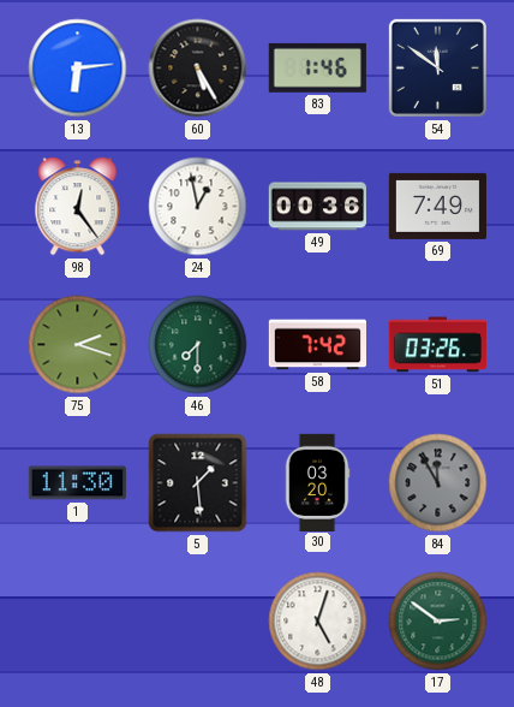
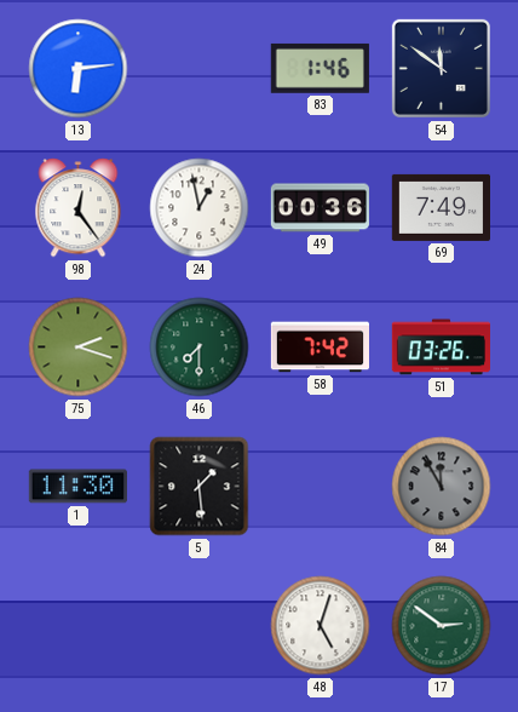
60: 5:25 -> none
30: 03:20 -> none
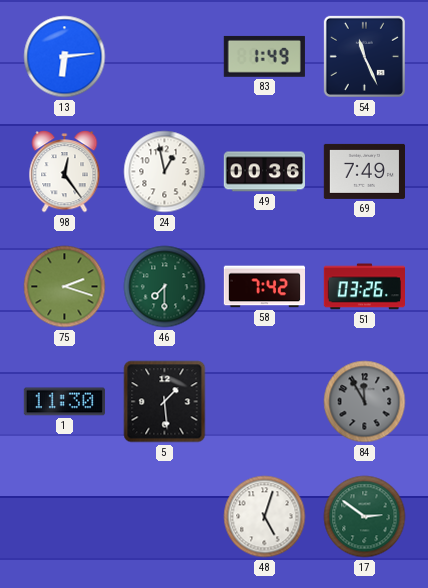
83: 1:46 -> 1:49
54: 11:51 -> 11:26
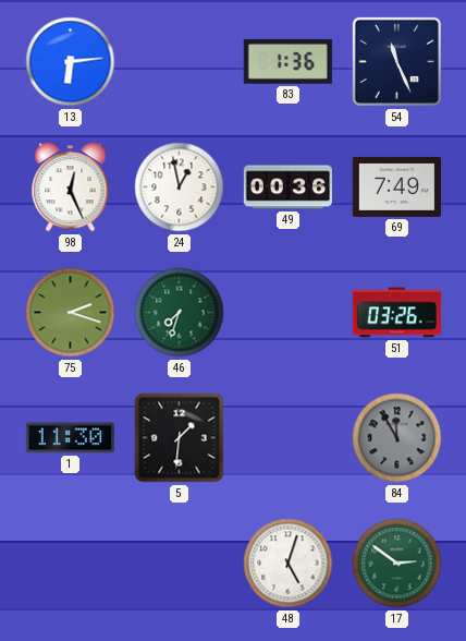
83: 1:49 -> 1:36
98: 12:24 -> 12:26
46: 7:30 -> 7:33
58: 7:42 -> none
5: 1:29 -> 1:31
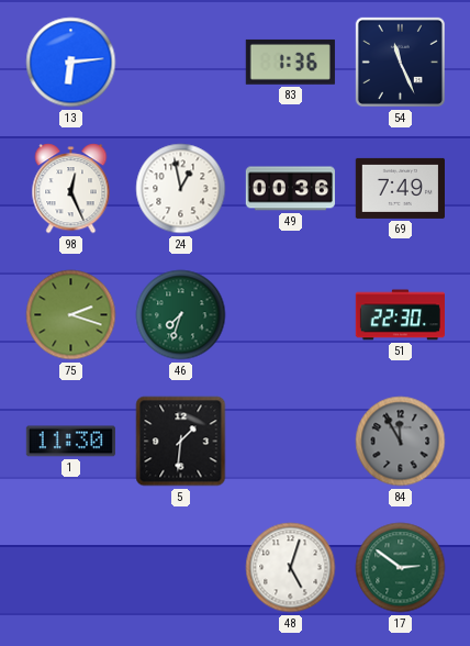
51: 03:26 -> 22:30
